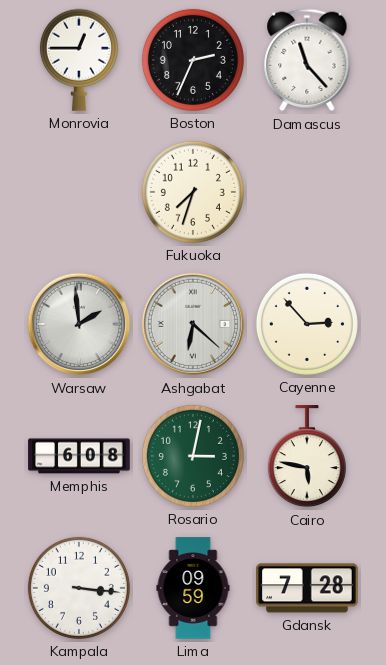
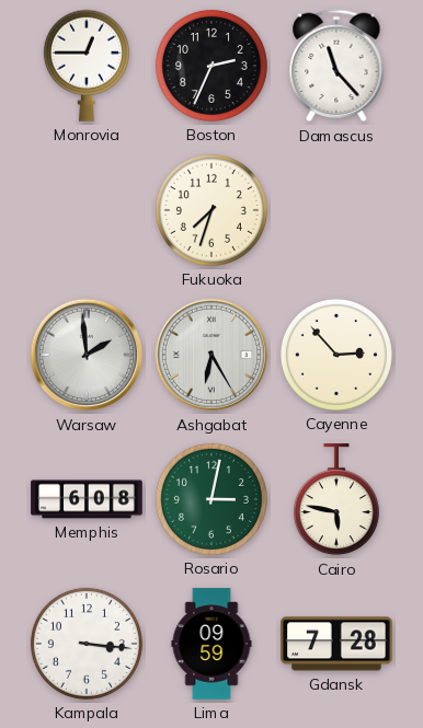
Ashgabat: 6:22 -> 6:25
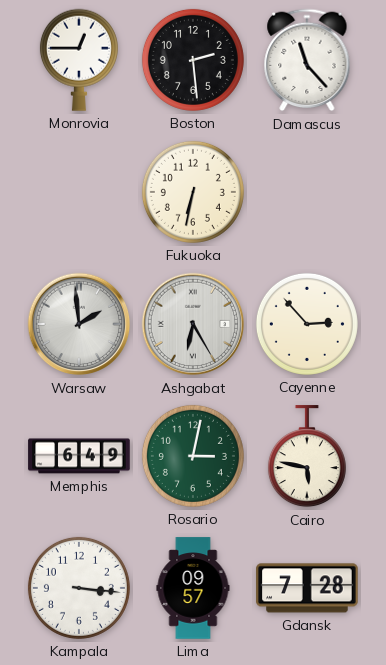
Boston: 2:34 -> 2:29
Fukuoka: 7:33 -> 6:32
Memphis: 6:08 -> 6:49
Lima: 09:59 -> 09:57
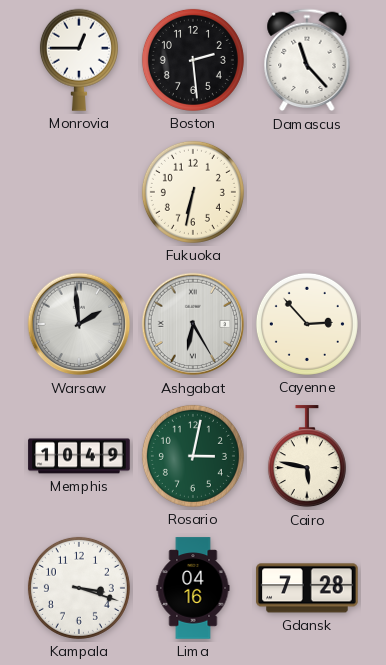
Memphis: 6:49 -> 10:49
Kampala: 3:16 -> 3:18
Lima: 09:57 -> 04:16
